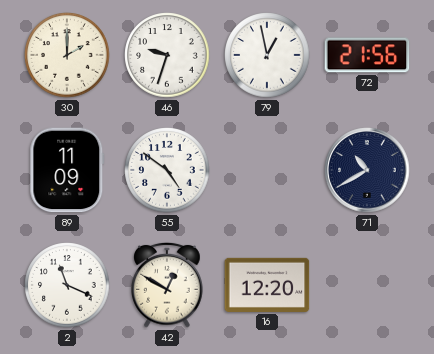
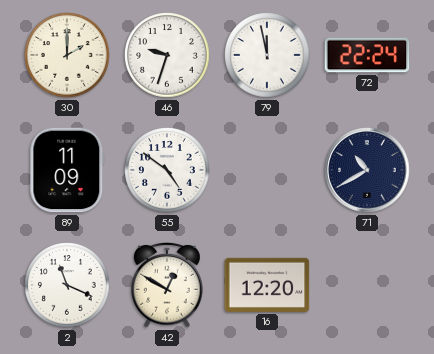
79: 12:58 -> 11:58
72: 21:56 -> 22:24
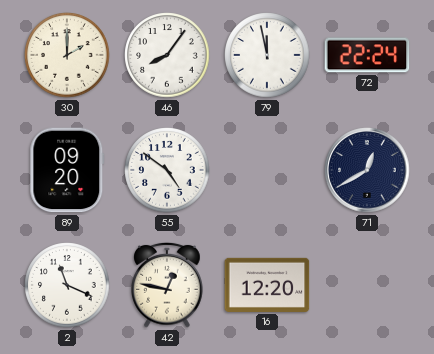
46: 9:33 -> 8:06
89: 11:09 -> 09:20
71: 10:40 -> 12:40
42: 12:50 -> 12:47
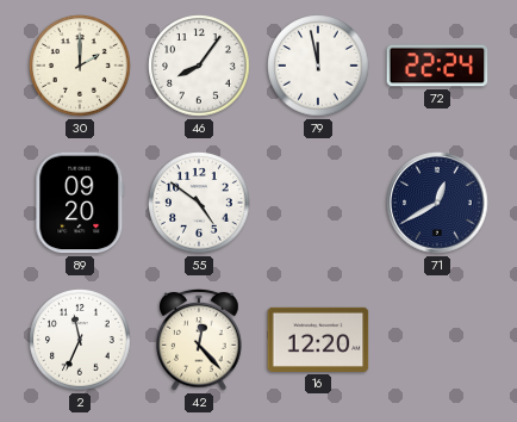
2: 11:19 -> 11:34
42: 12:47 -> 12:23
